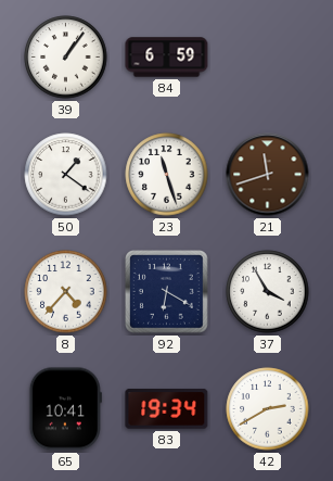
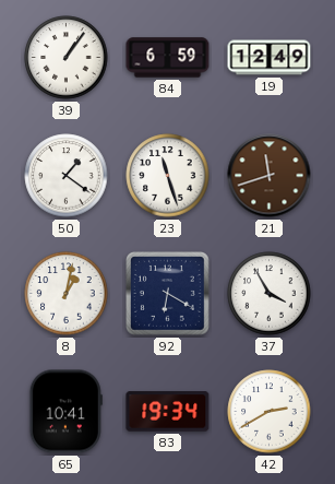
19: none -> 12:49
8: 4:37 -> 1:02
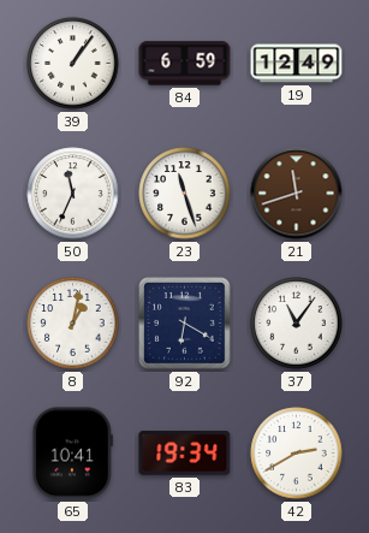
50: 1:21 -> 11:34
37: 3:55 -> 11:06
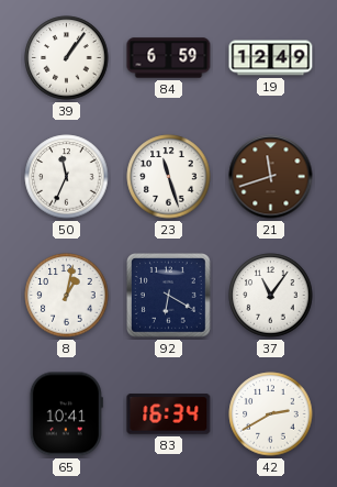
83: 19:34 -> 16:34
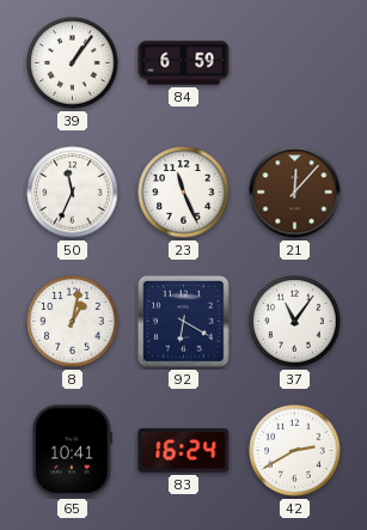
19: 12:49 -> none
23: 11:27 -> 11:26
21: 11:42 -> 12:07
83: 16:34 -> 16:24
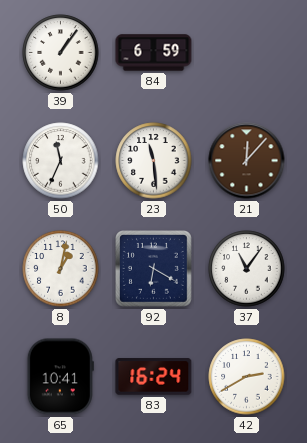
23: 11:26 -> 11:29
